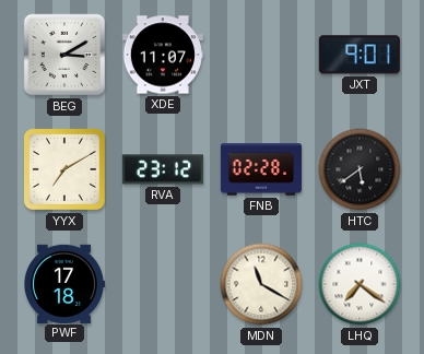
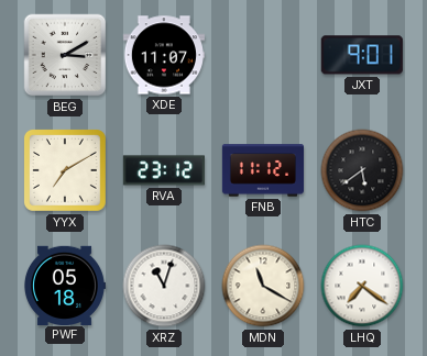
FNB: 02:28 -> 11:12
PWF: 17:18 -> 05:18
XRZ: none -> 11:03
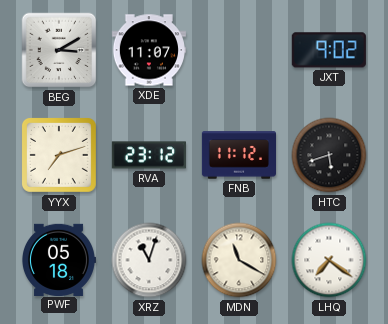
JXT: 9:01 -> 9:02
YYX: 7:10 -> 7:12
HTC: 5:39 -> 5:42
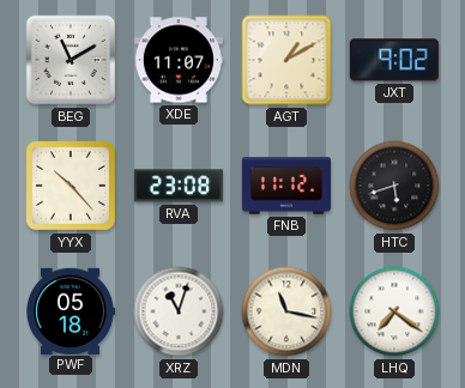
BEG: 3:10 -> 11:10
AGT: none -> 1:10
YYX: 7:12 -> 10:23
RVA: 23:12 -> 23:08
MDN: 11:20 -> 11:17
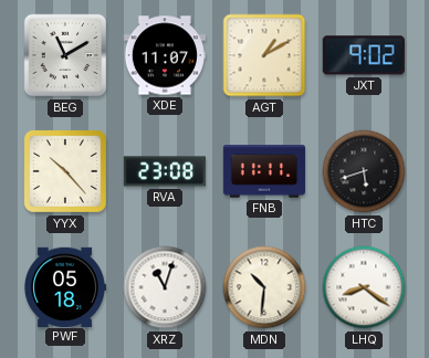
FNB: 11:12 -> 11:11
MDN: 11:17 -> 10:31
LHQ: 7:21 -> 8:21
